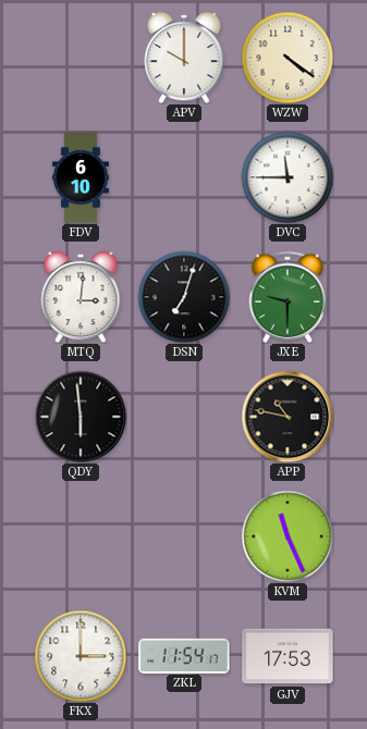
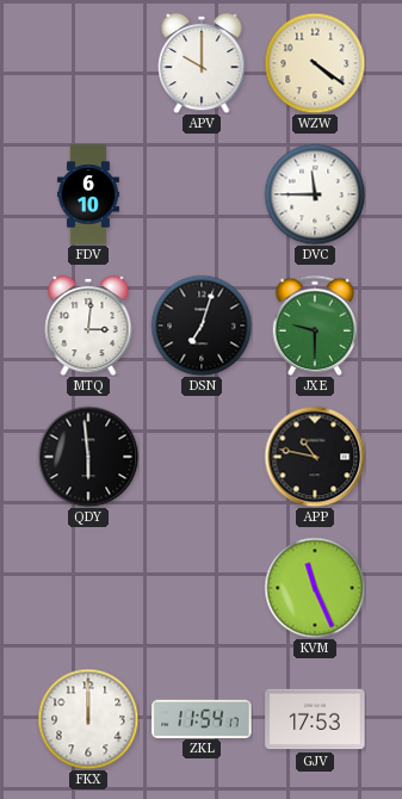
FKX: 3:00 -> 12:00
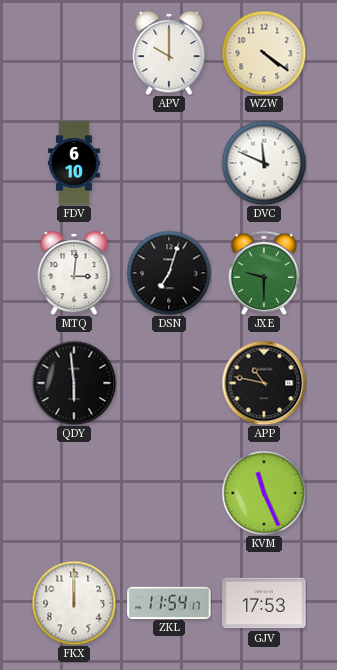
DVC: 11:45 -> 11:49
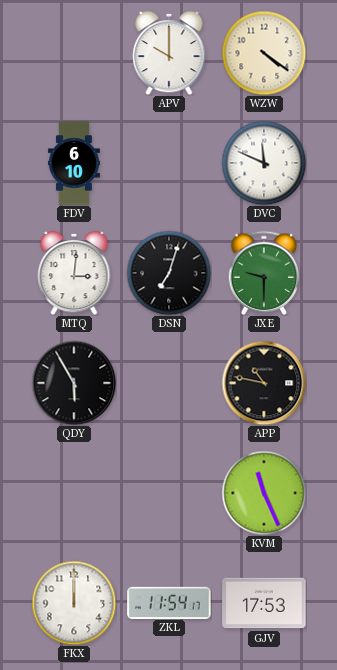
QDY: 5:59 -> 5:55
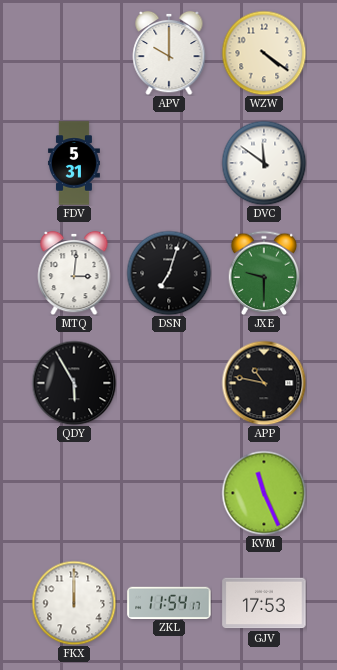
FDV: 6:10 -> 5:31
DVC: 11:49 -> 11:51
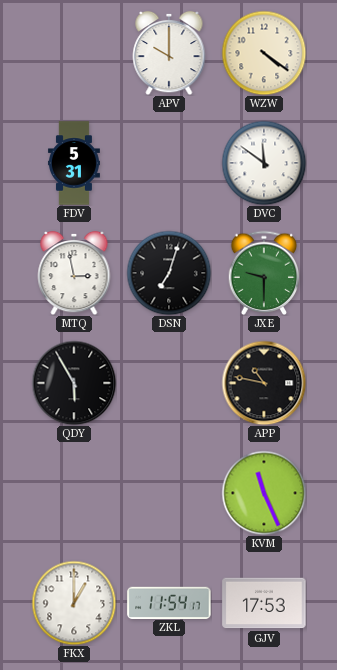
MTQ: 3:01 -> 2:58
FKX: 12:00 -> 1:00
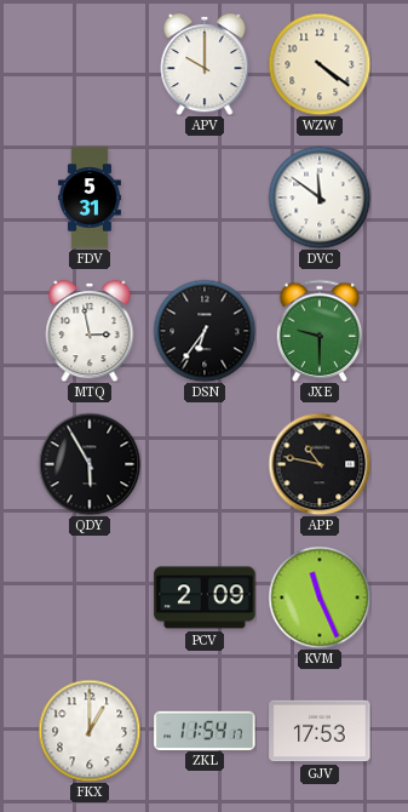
DSN: 7:03 -> 6:36
PCV: none -> 2:09
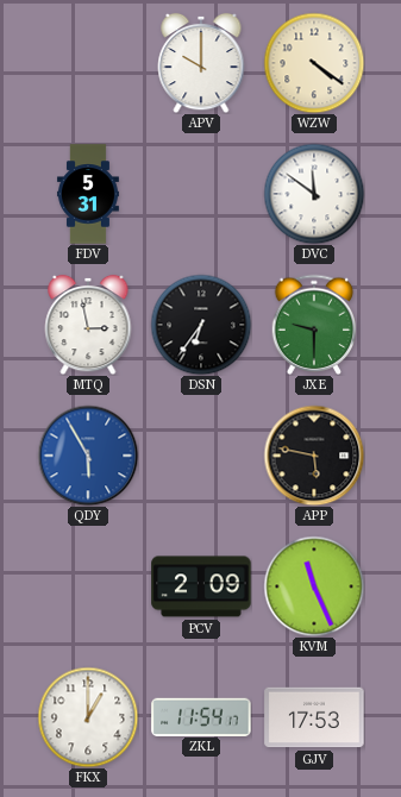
QDY dial: black -> blue
APP: 10:47 -> 5:47
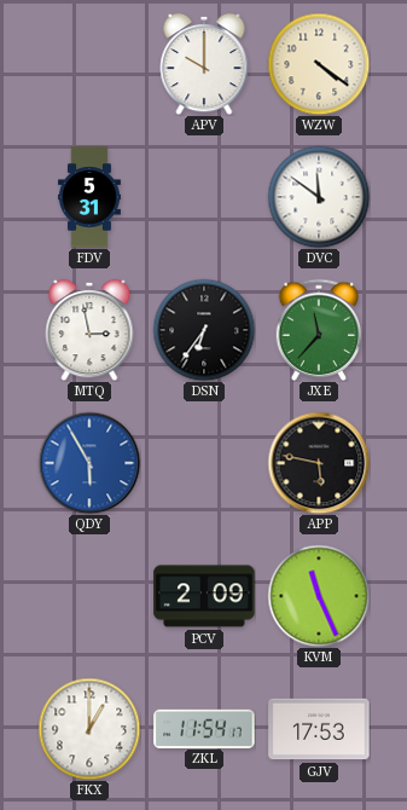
JXE: 9:30 -> 11:37
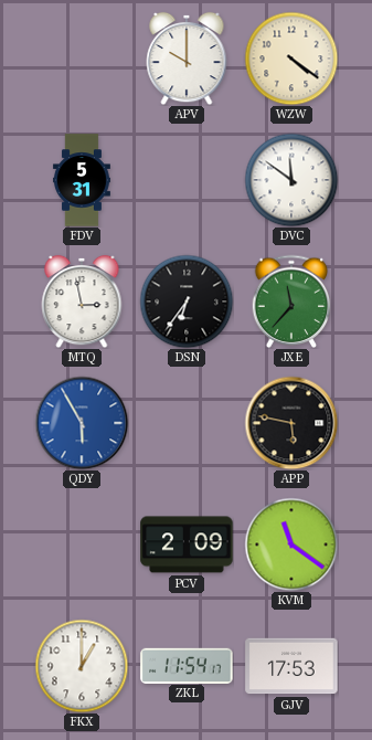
KVM: 11:26 -> 11:21
